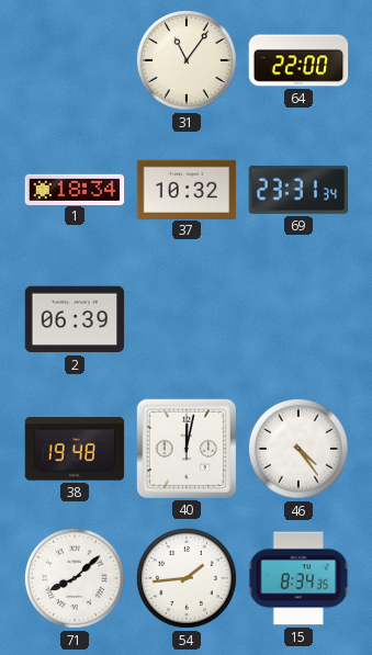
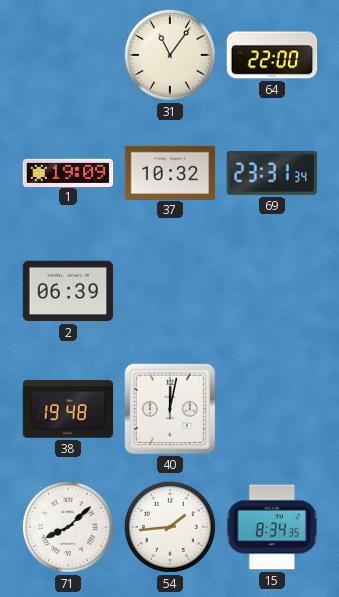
1: 18:34 -> 19:09
46: 4:24 -> none
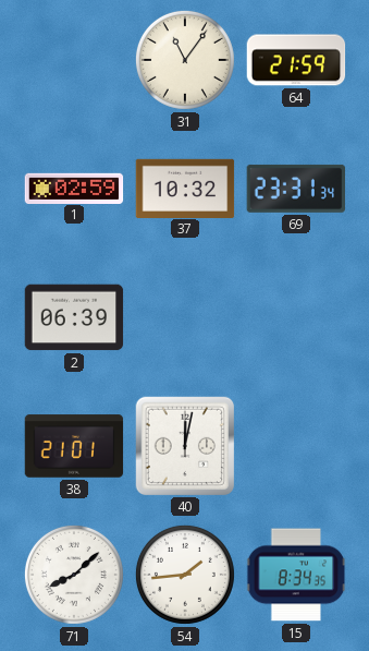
64: 22:00 -> 21:59
1: 19:09 -> 02:59
38: 19:48 -> 21:01
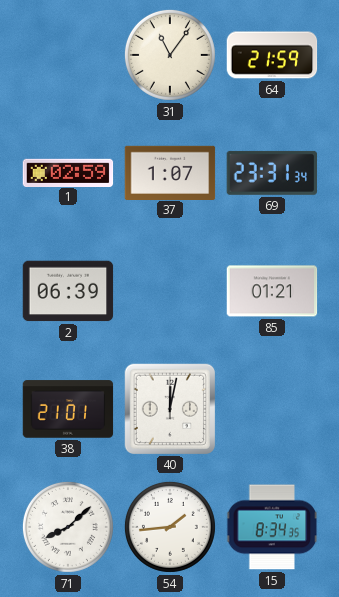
37: 10:32 -> 1:07
85: none -> 01:21
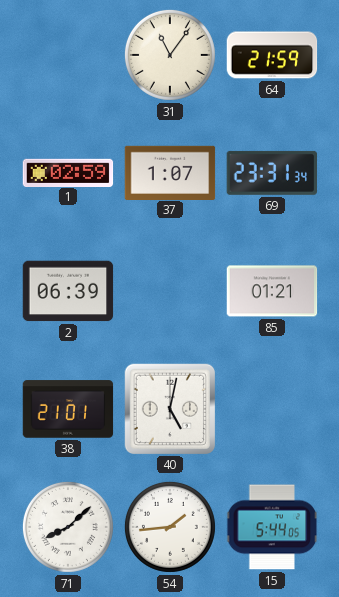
40: 12:02 -> 5:02
15: 8:34 -> 5:44
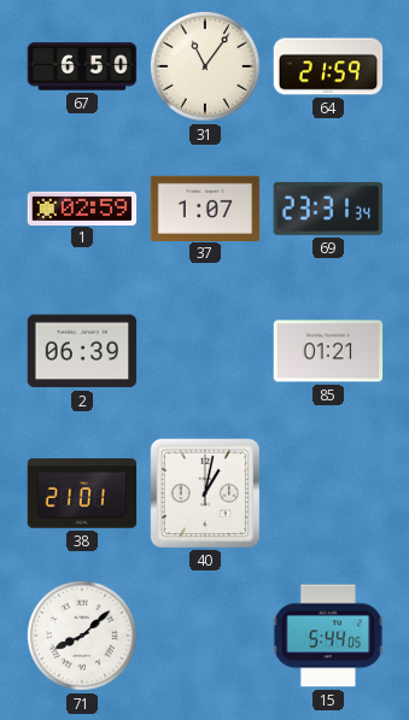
67: none -> 6:50
40: 5:02 -> 1:02
54: 1:44 -> none
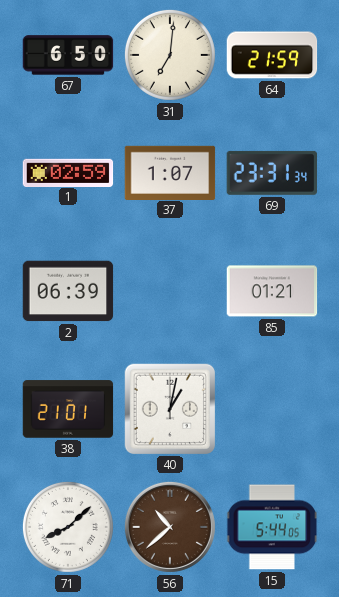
31: 11:06 -> 7:01
56: none -> 10:38
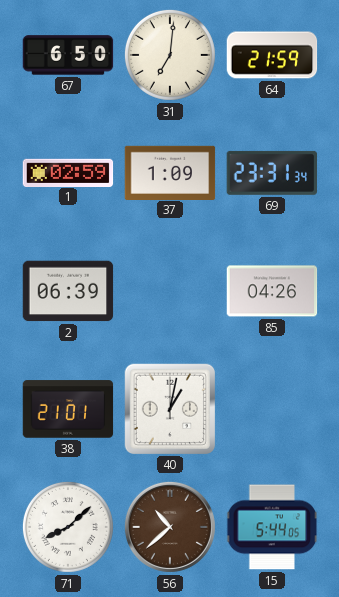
37: 1:07 -> 1:09
85: 01:21 -> 04:26
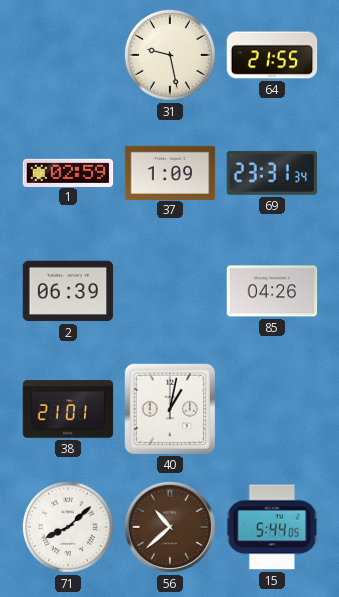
67: 6:50 -> none
31: 7:01 -> 9:28
64: 21:59 -> 21:55
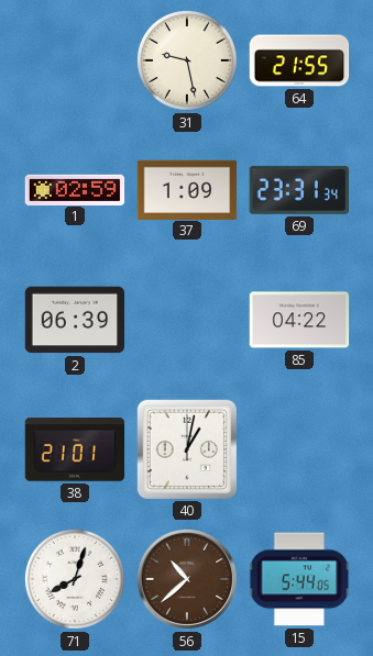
85: 04:26 -> 04:22
71: 8:08 -> 8:03
